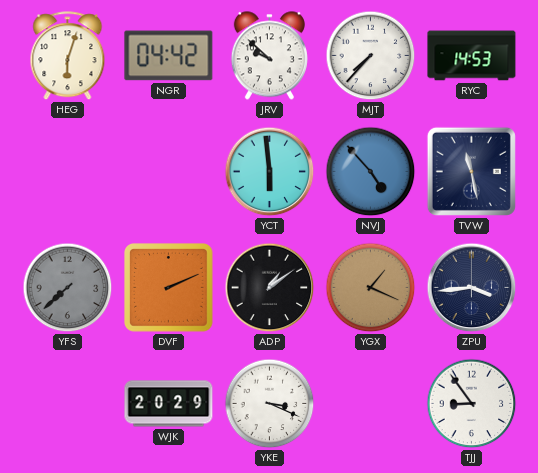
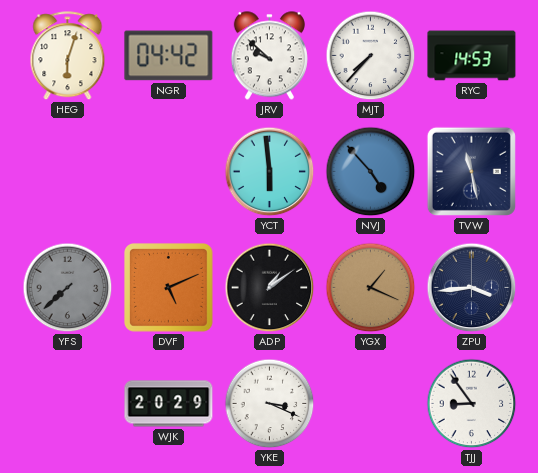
DVF: 2:11 -> 5:11
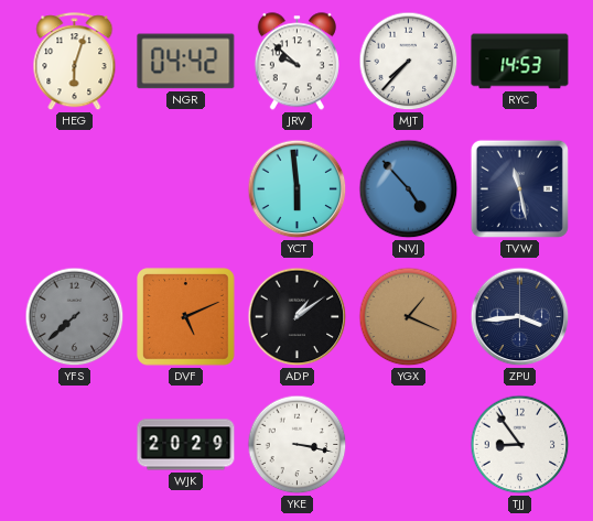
YKE: 3:19 -> 3:17
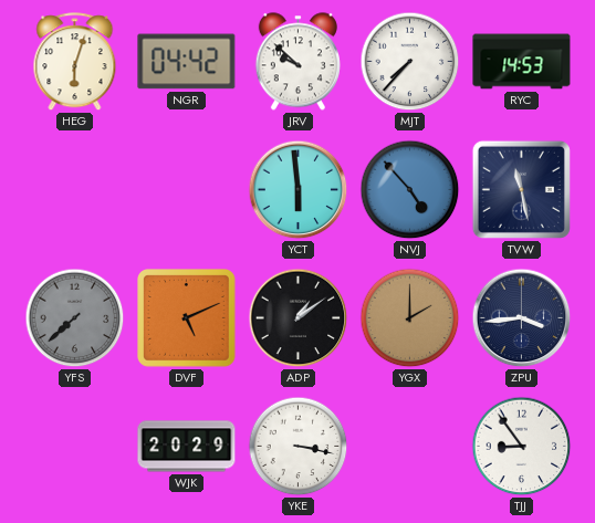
YGX: 1:19 -> 2:00
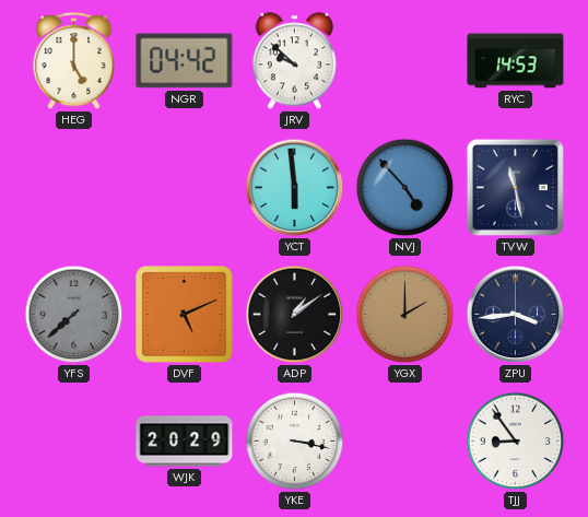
HEG: 6:03 -> 5:00
MJT: 7:37 -> none
